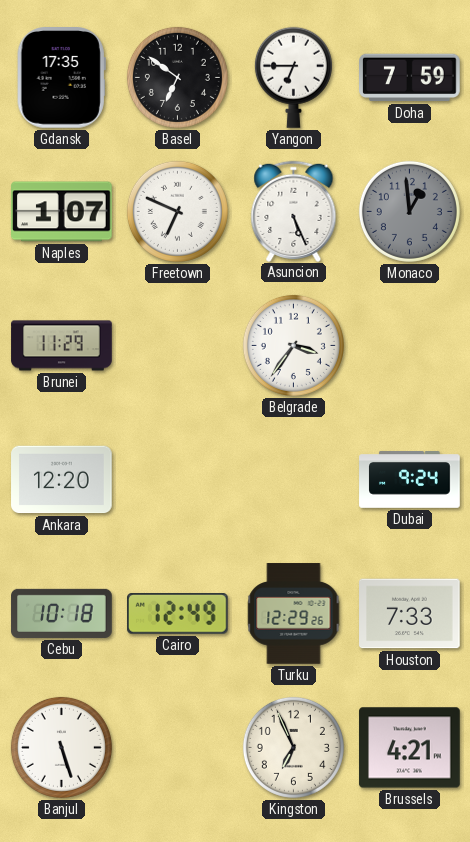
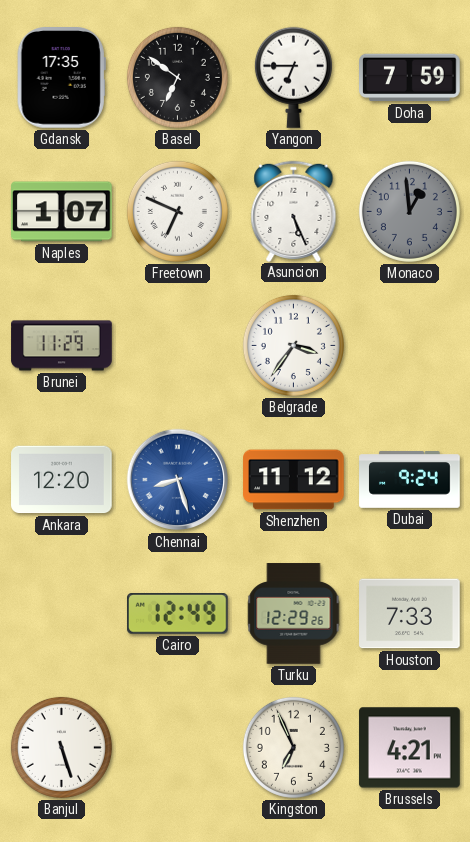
Chennai: none -> 8:27
Shenzhen: none -> 11:12
Cebu: 10:18 -> none
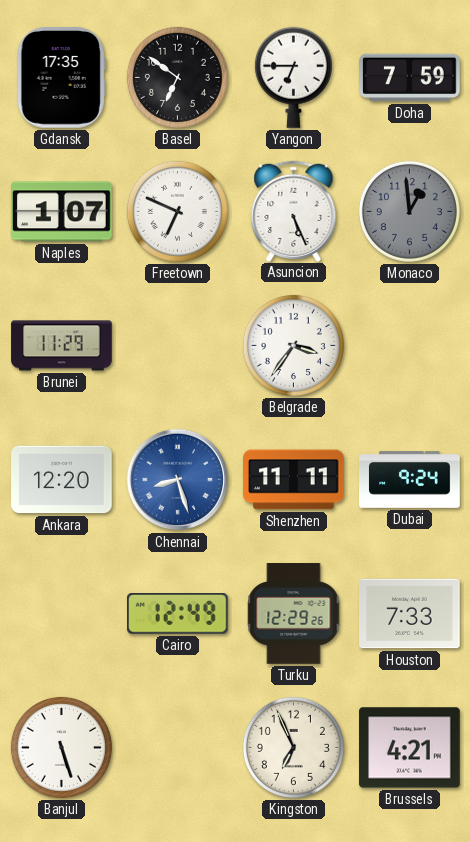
Shenzhen: 11:12 -> 11:11
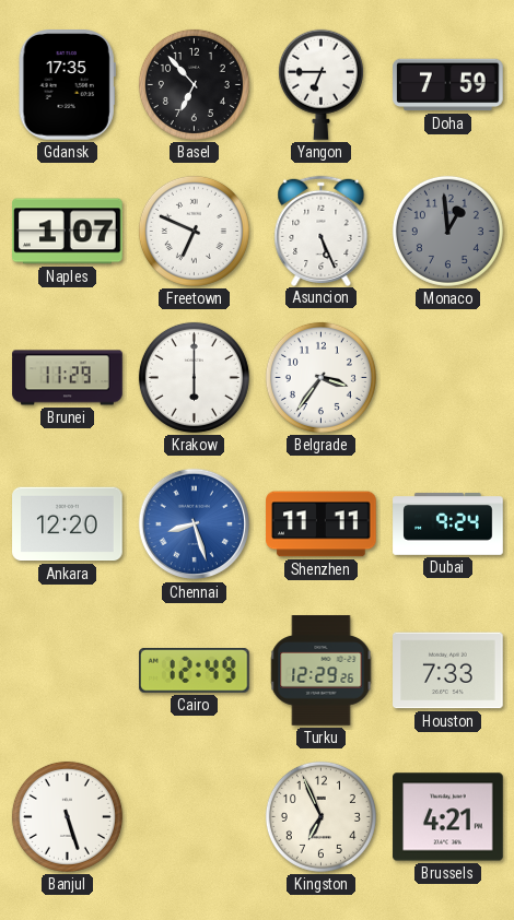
Basel: 6:51 -> 6:53
Krakow: none -> 6:00
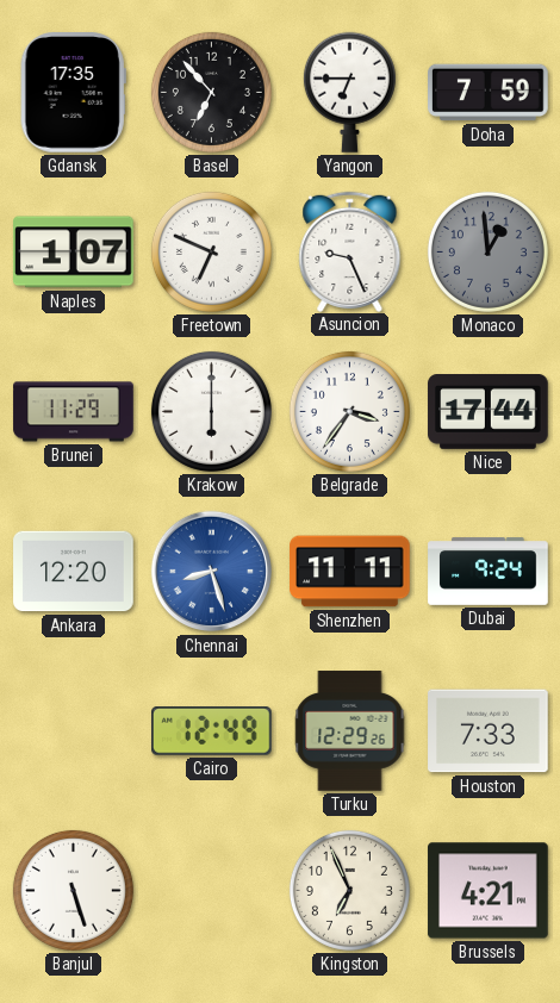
Asuncion: 5:26 -> 9:26
Nice: none -> 17:44
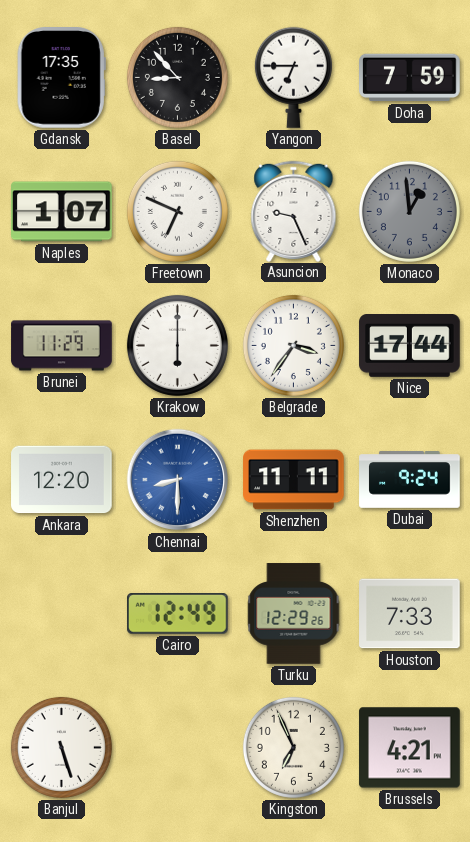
Basel: 6:53 -> 8:53
Chennai: 8:27 -> 8:30
